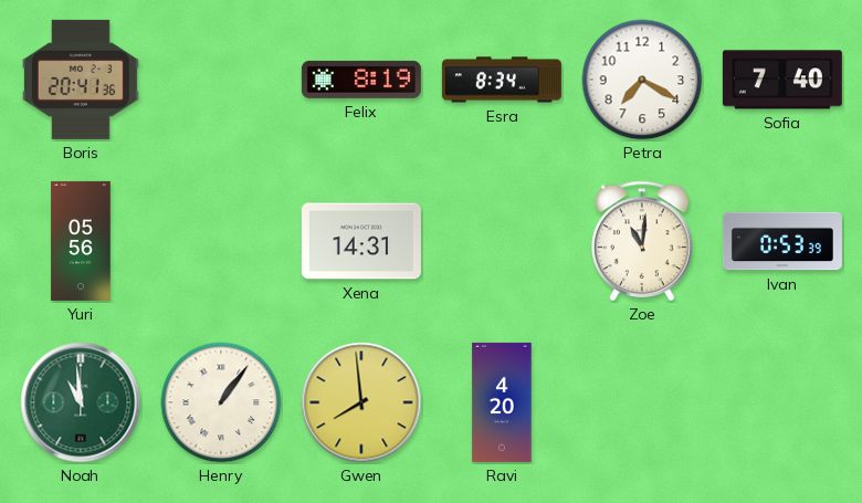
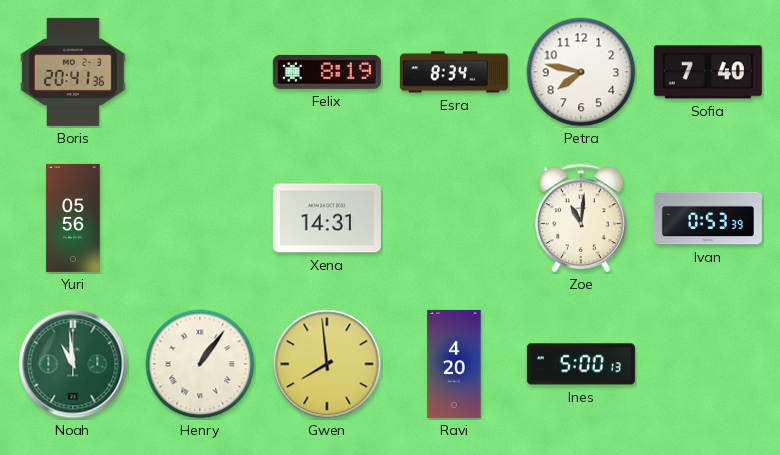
Petra: 7:20 -> 7:47
Ines: none -> 5:00
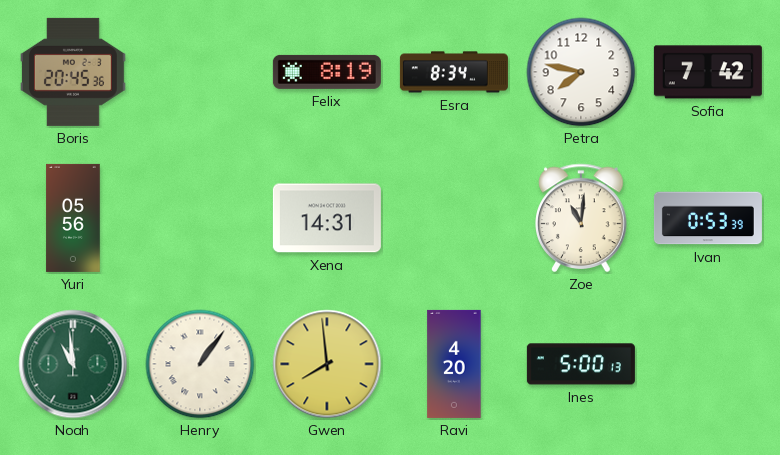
Boris: 20:41 -> 20:45
Sofia: 7:40 -> 7:42
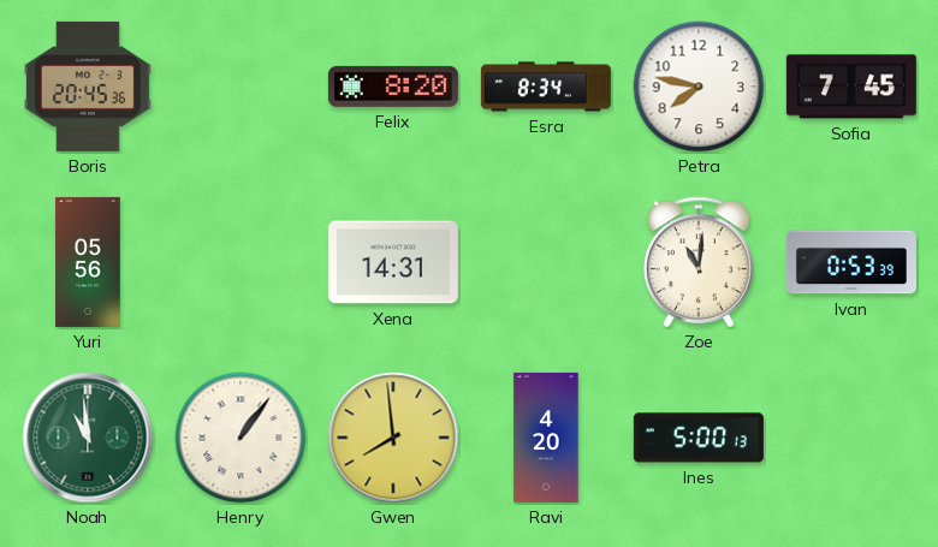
Felix: 8:19 -> 8:20
Sofia: 7:42 -> 7:45
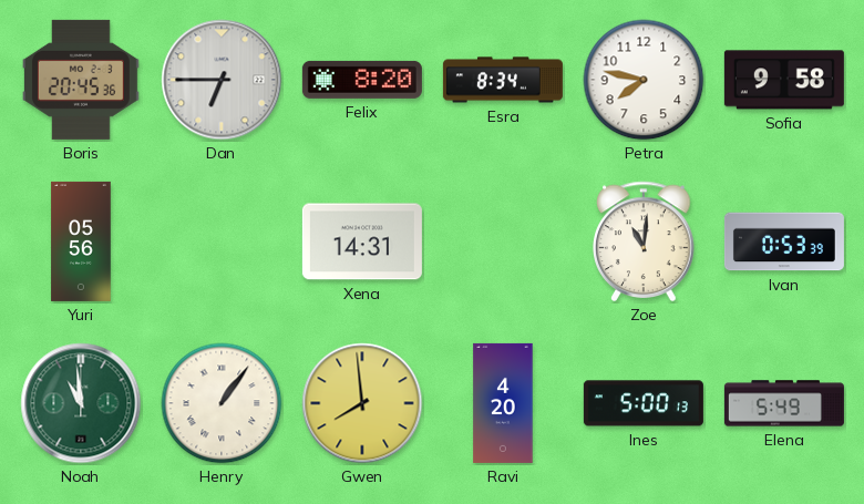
Dan: none -> 6:45
Sofia: 7:45 -> 9:58
Elena: none -> 5:49
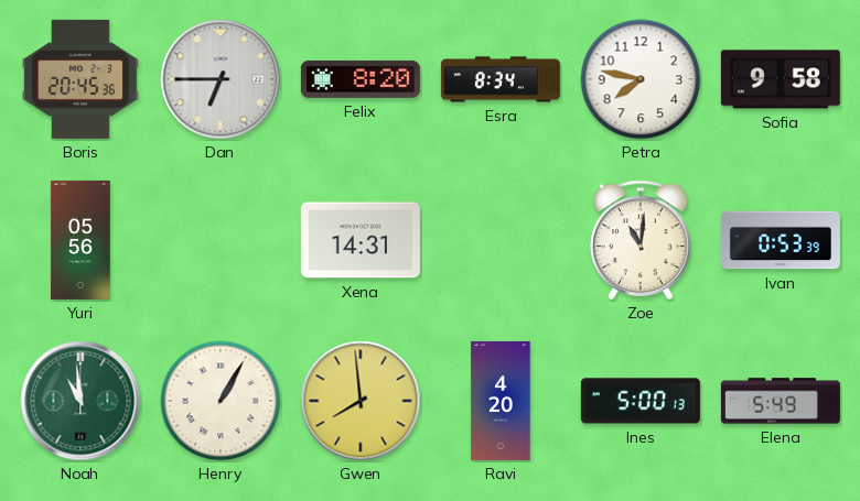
Henry: 1:06 -> 1:05
